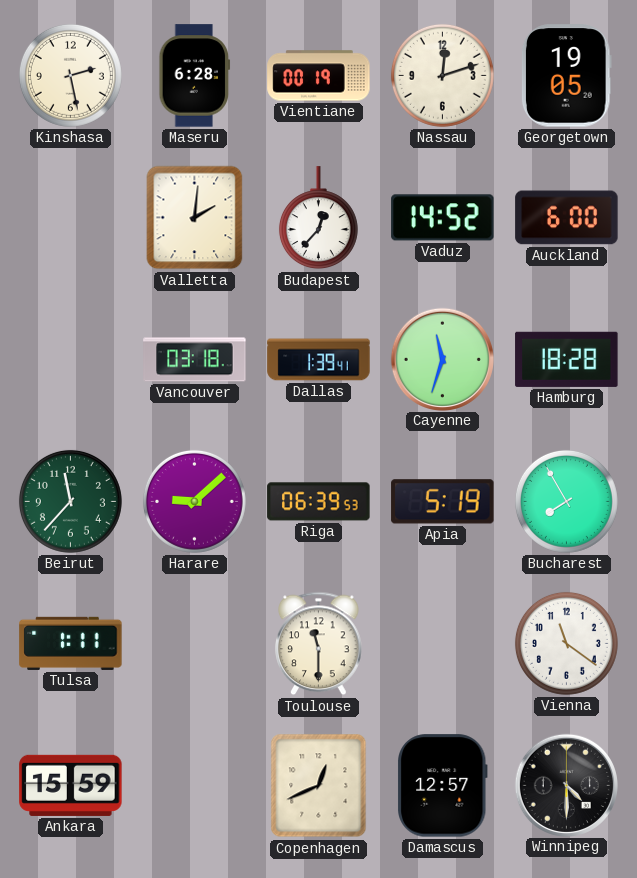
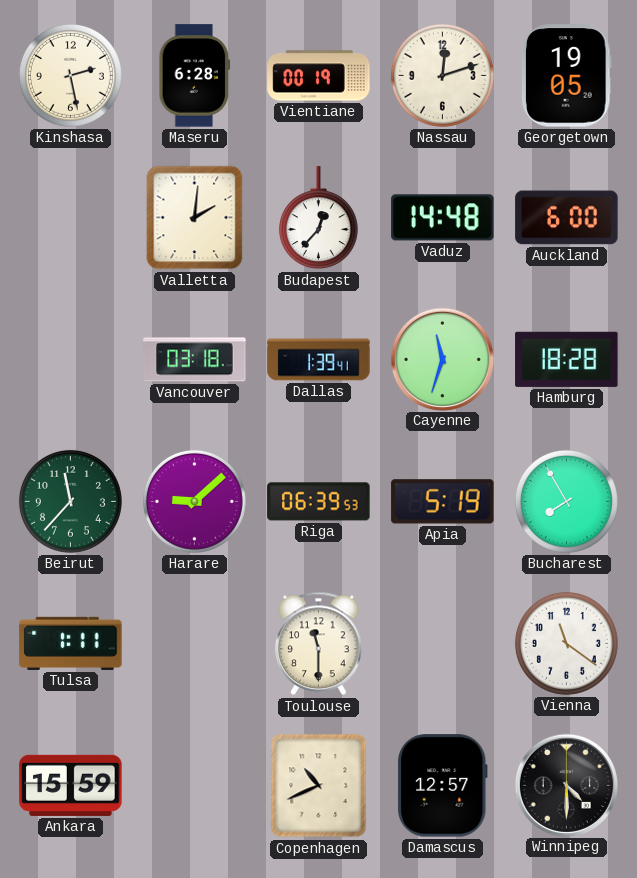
Vaduz: 14:52 -> 14:48
Copenhagen: 12:41 -> 10:41
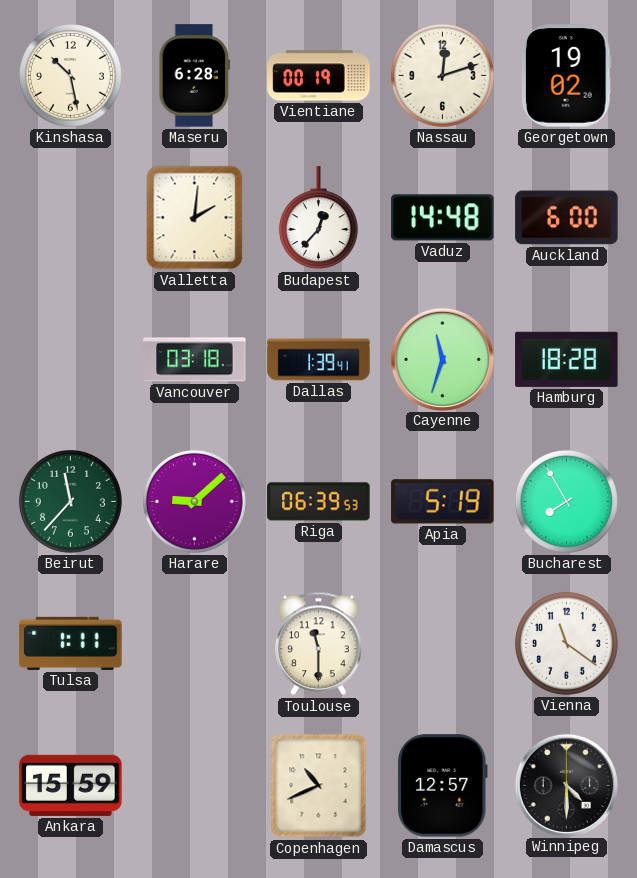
Kinshasa: 2:28 -> 10:28
Georgetown: 19:05 -> 19:02
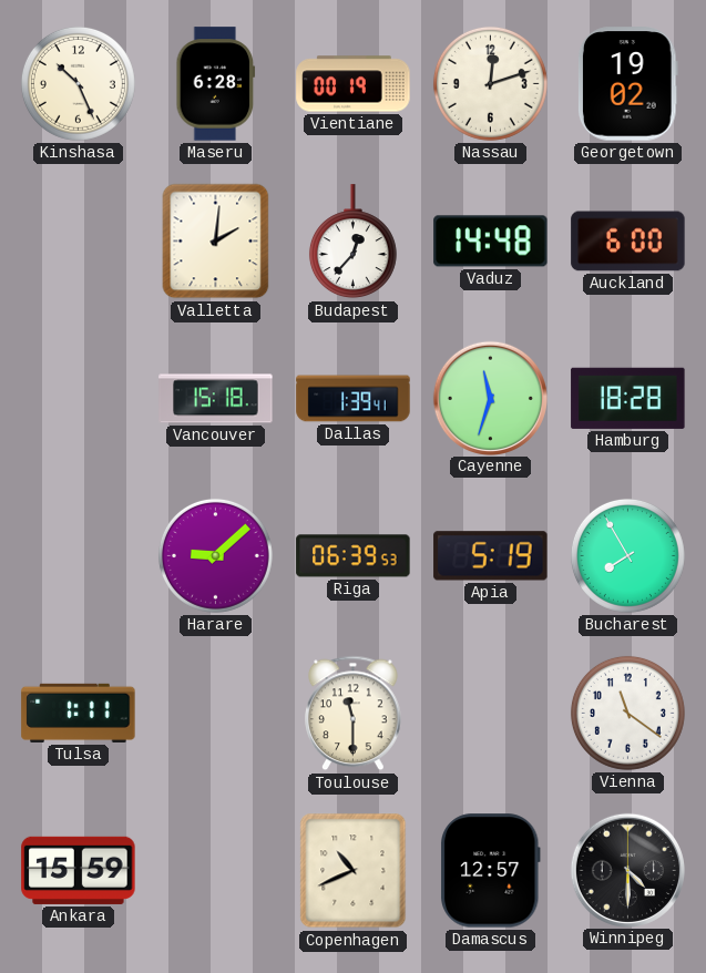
Kinshasa: 10:28 -> 10:26
Vancouver: 03:18 -> 15:18
Beirut: 11:37 -> none
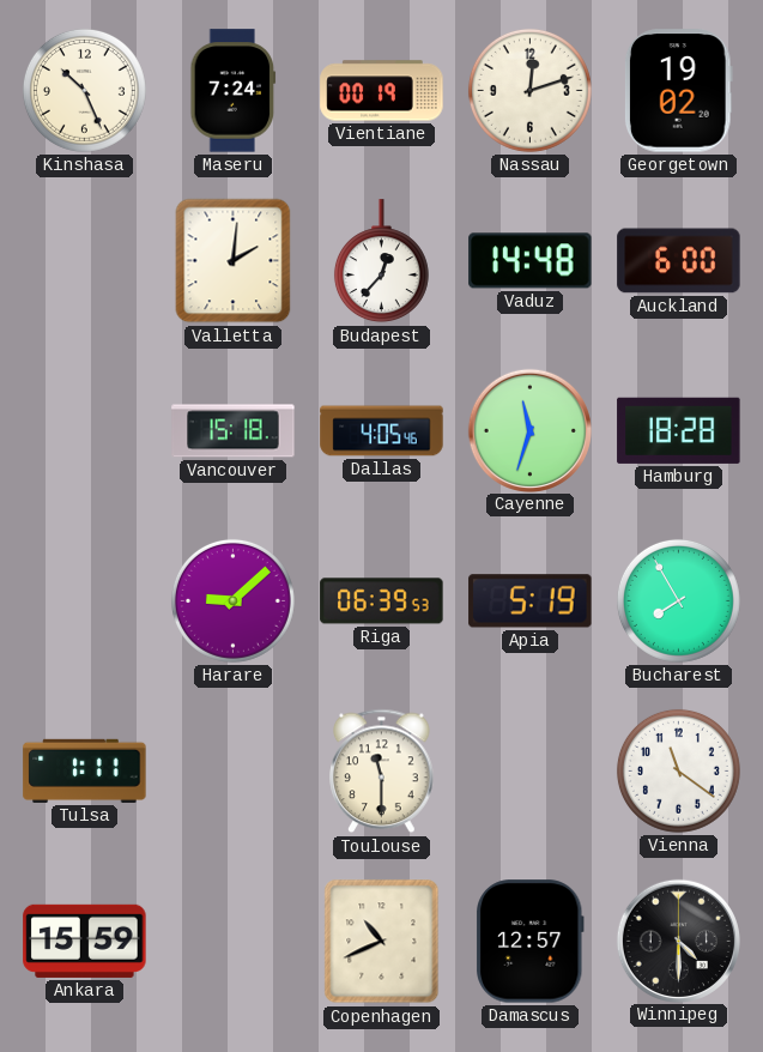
Maseru: 6:28 -> 7:24
Dallas: 1:39 -> 4:05
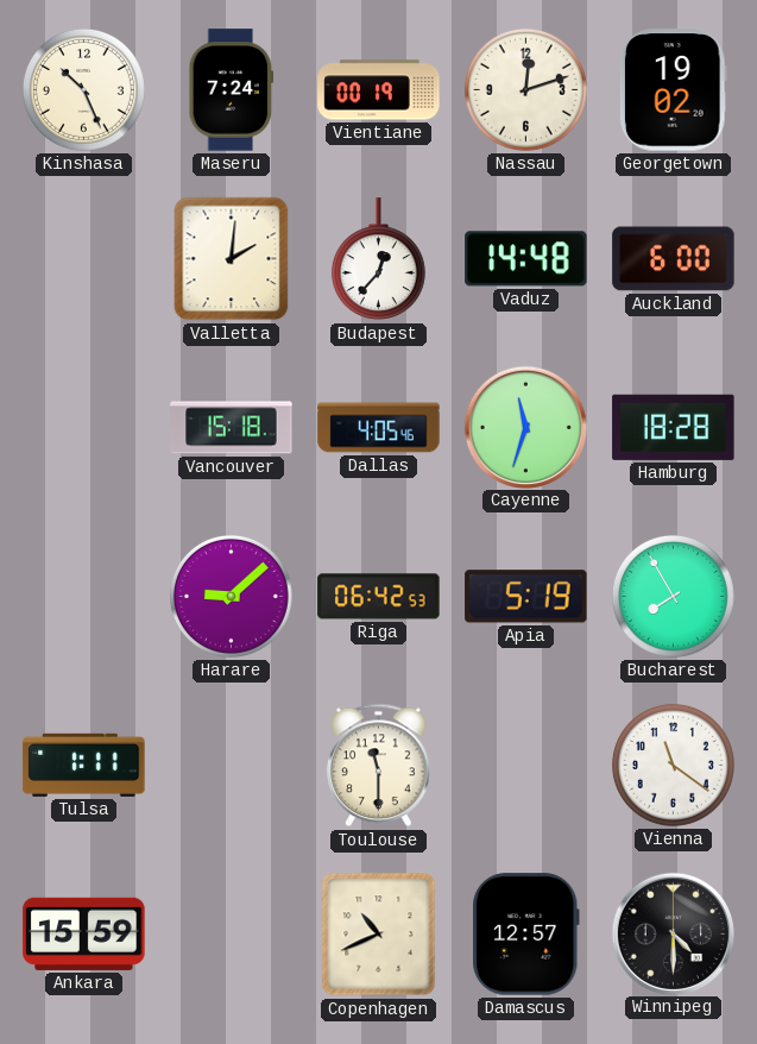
Riga: 06:39 -> 06:42
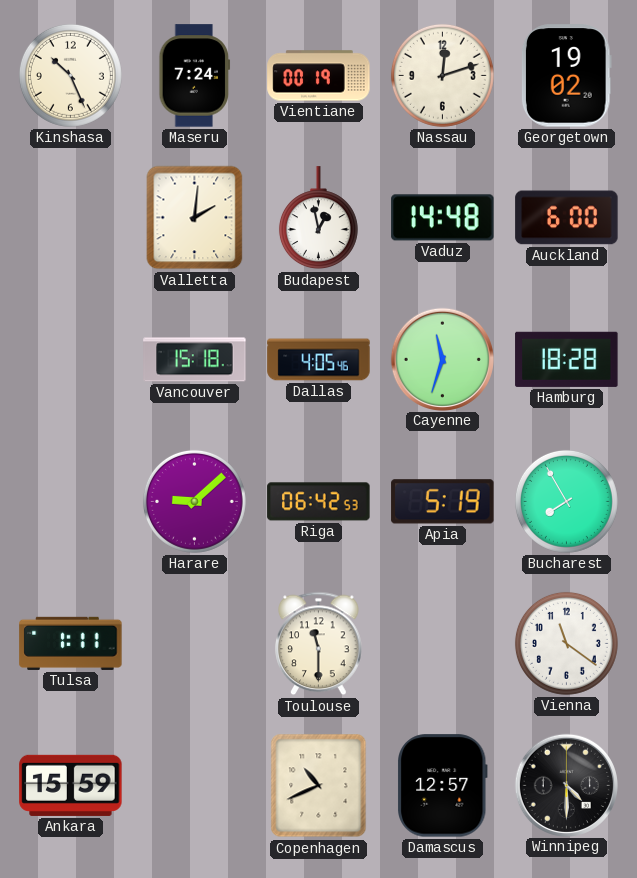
Budapest: 12:37 -> 12:58
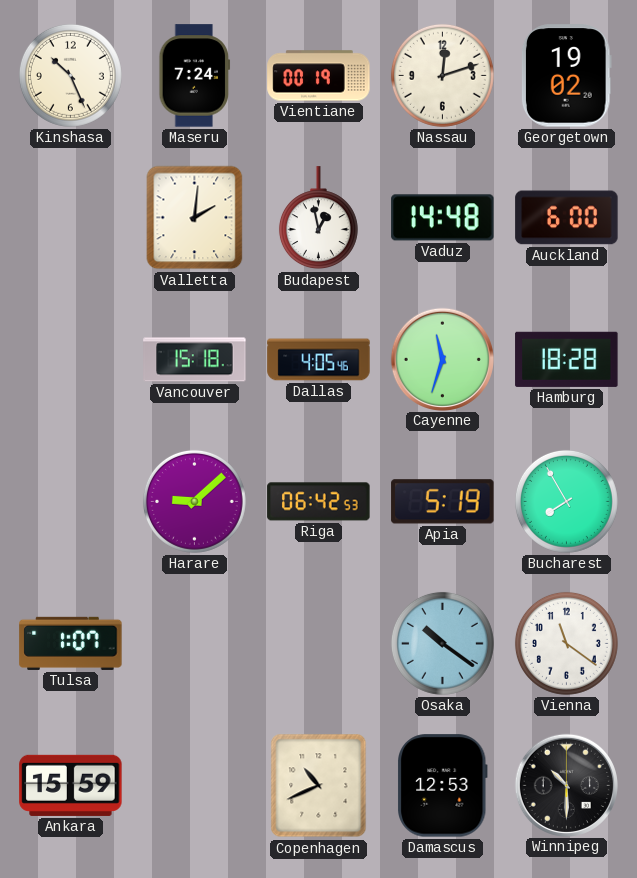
Tulsa: 1:11 -> 1:07
Toulouse: 11:30 -> none
Osaka: none -> 10:21
Damascus: 12:57 -> 12:53
Winnipeg: 4:30 -> 10:30
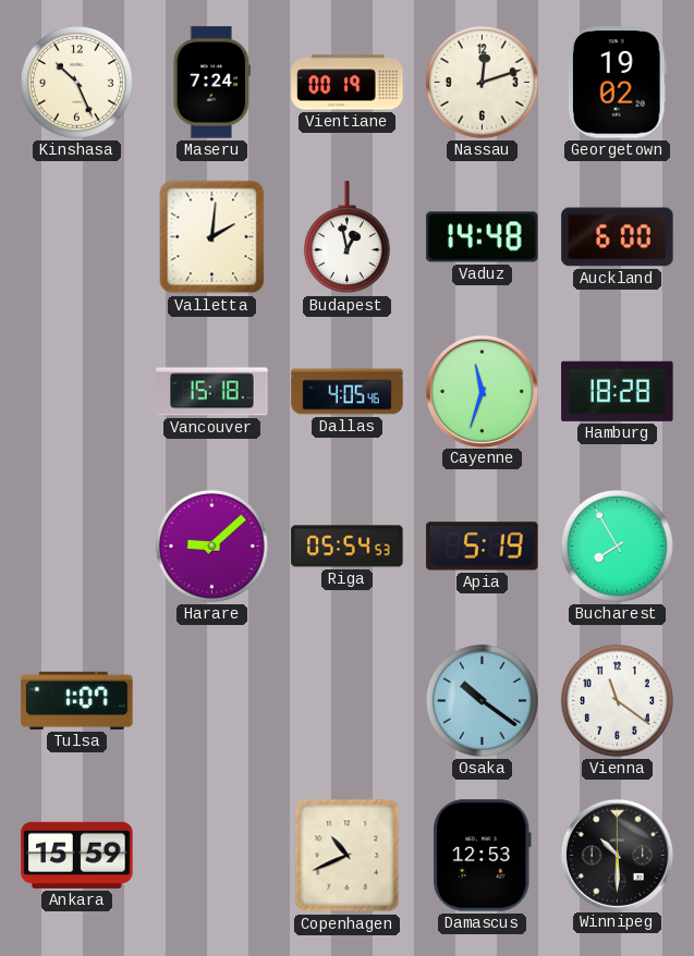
Riga: 06:42 -> 05:54
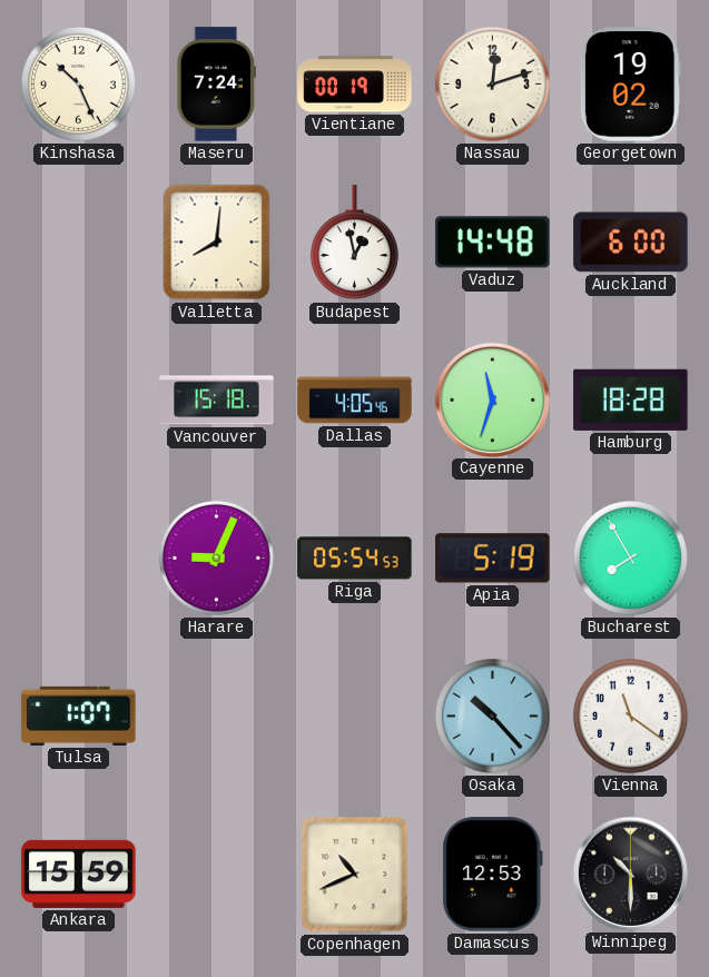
Valletta: 2:01 -> 8:01
Harare: 9:08 -> 9:04
Osaka: 10:21 -> 10:23
